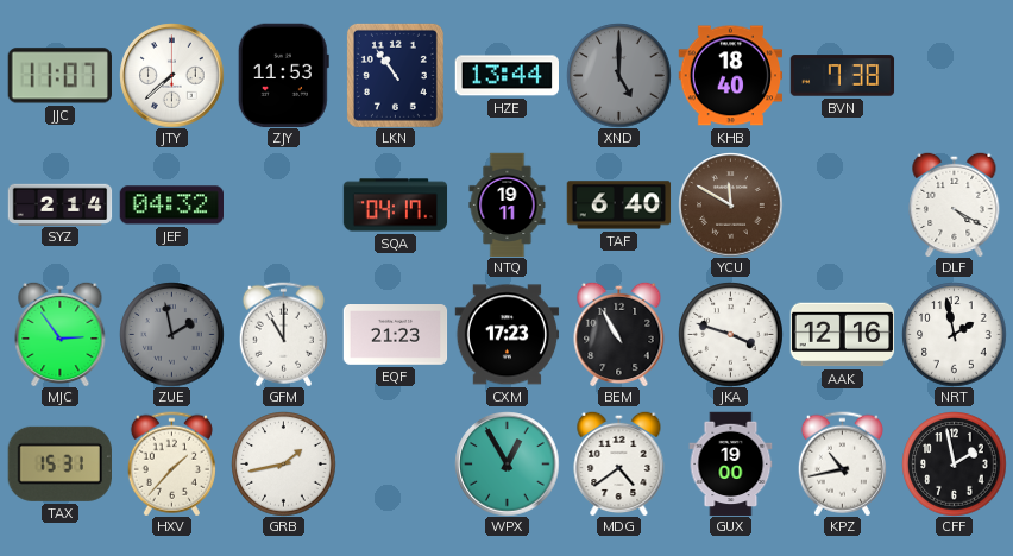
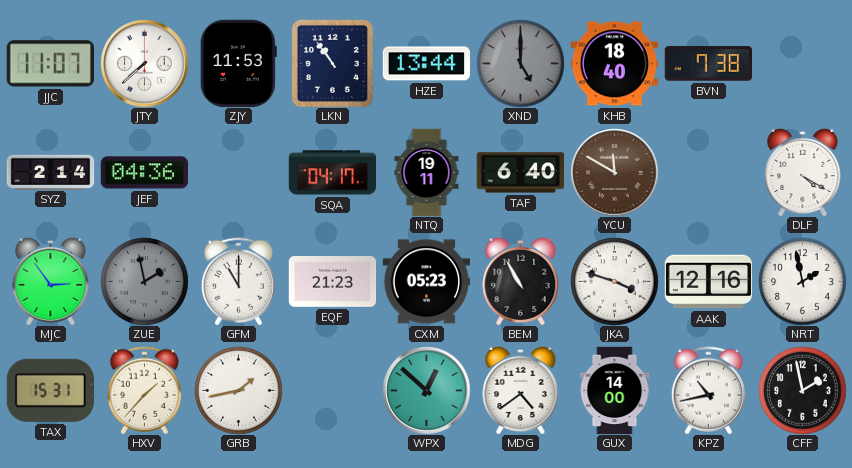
JEF: 04:32 -> 04:36
CXM: 17:23 -> 05:23
WPX: 12:55 -> 12:52
GUX: 19:00 -> 14:00
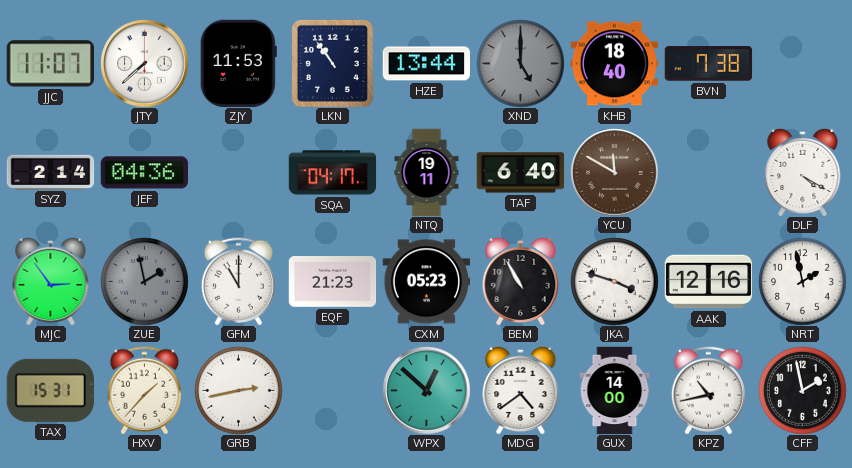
GRB: 1:43 -> 2:43
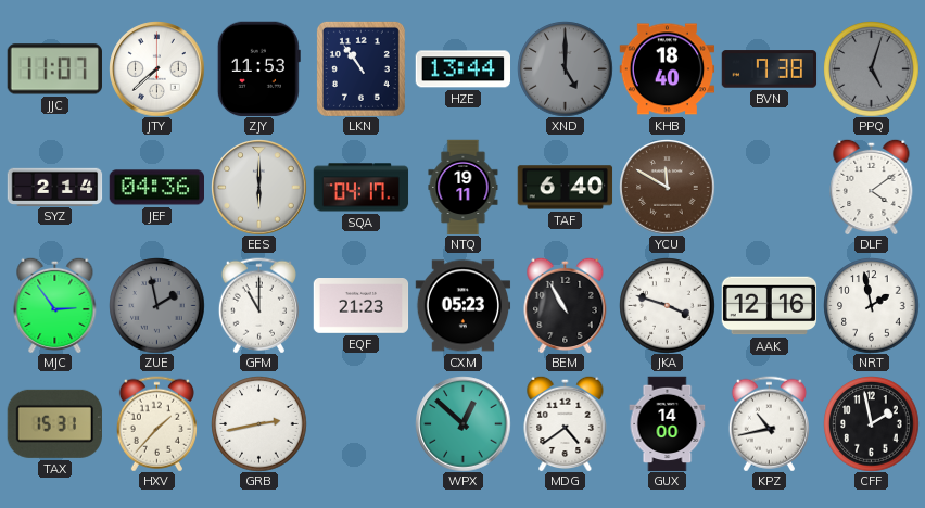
PPQ: none -> 5:03
EES: none -> 6:00
DLF: 4:20 -> 4:09
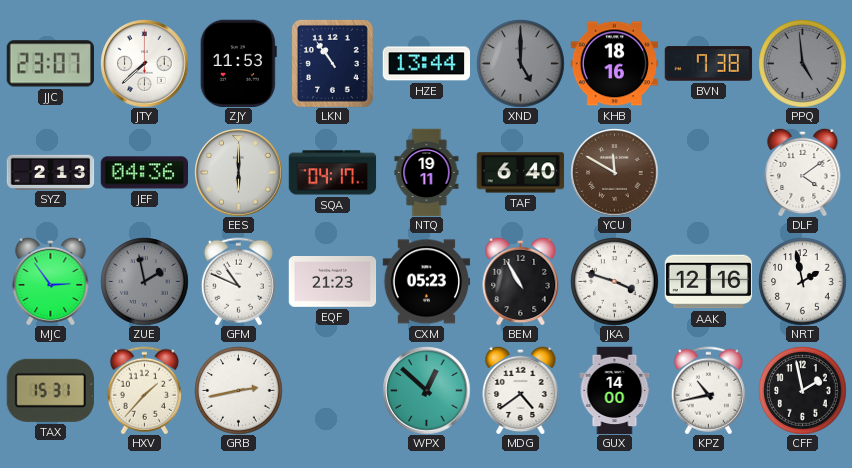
JJC: 11:07 -> 23:07
KHB: 18:40 -> 18:16
PPQ: 5:03 -> 4:59
SYZ: 2:14 -> 2:13
GFM: 11:00 -> 10:49
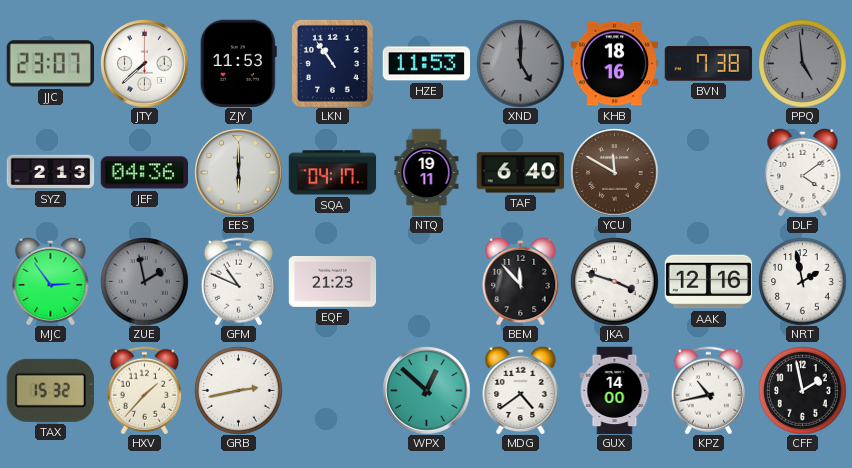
HZE: 13:44 -> 11:53
CXM: 05:23 -> none
BEM: 10:55 -> 11:53
TAX: 15:31 -> 15:32
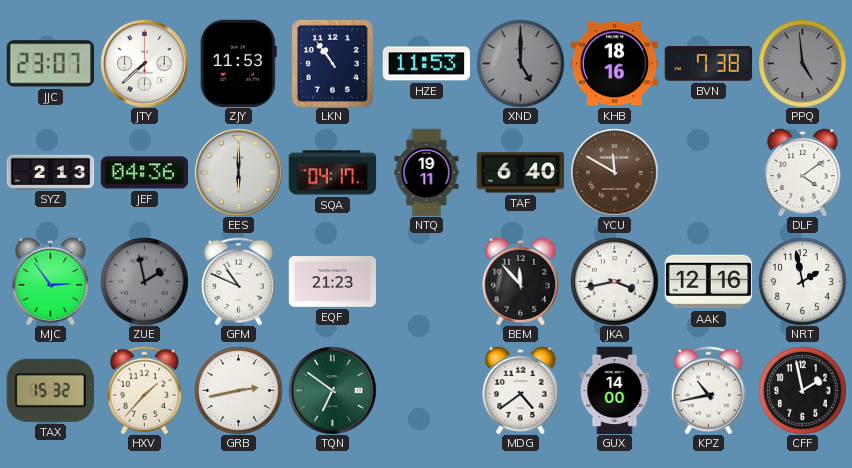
JKA: 3:48 -> 3:43
TQN: none -> 6:51
WPX: 12:52 -> none
